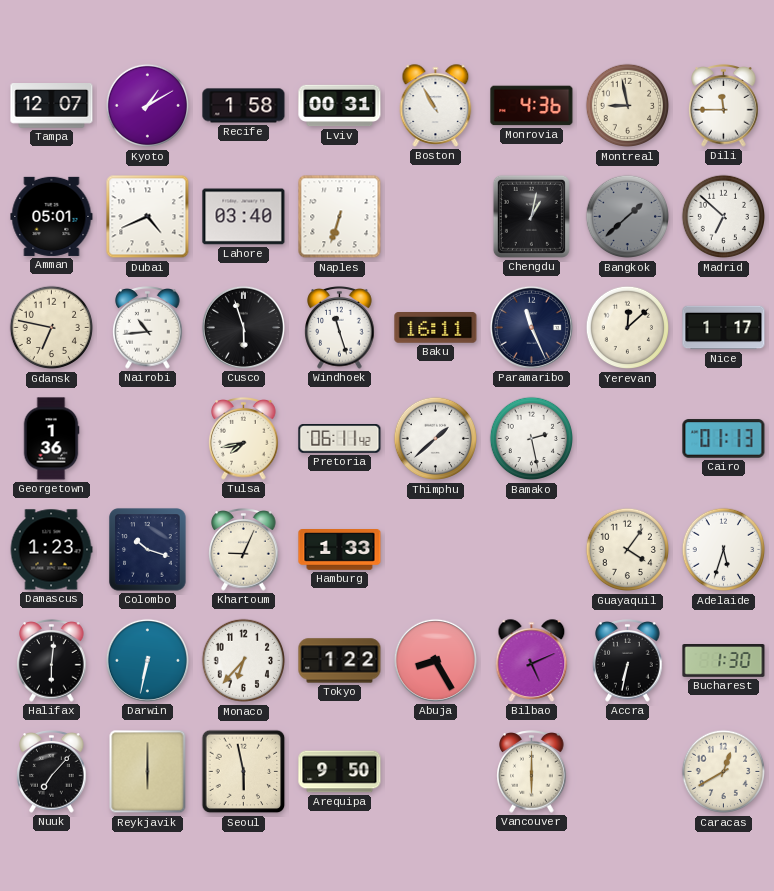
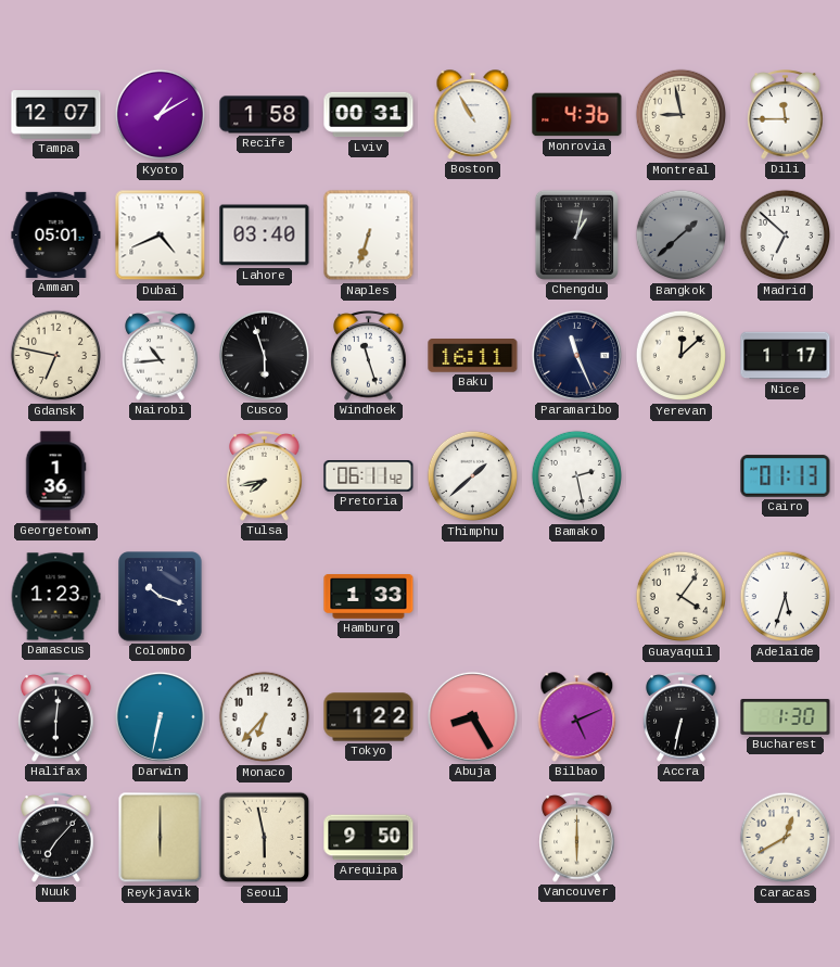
Khartoum: 9:04 -> none
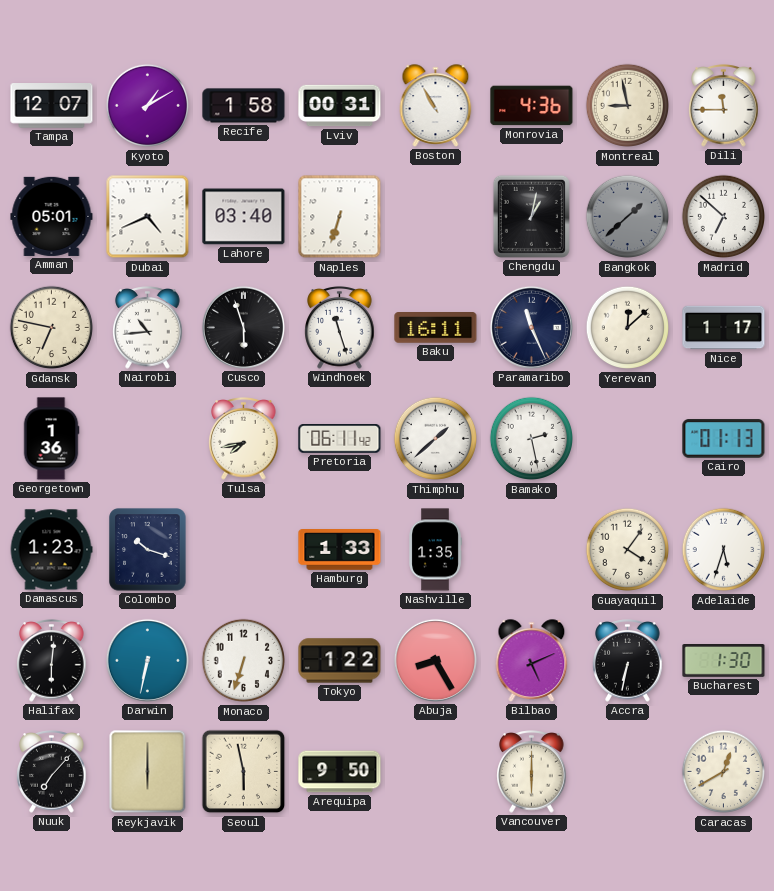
Nashville: none -> 1:35
Monaco: 6:37 -> 6:33
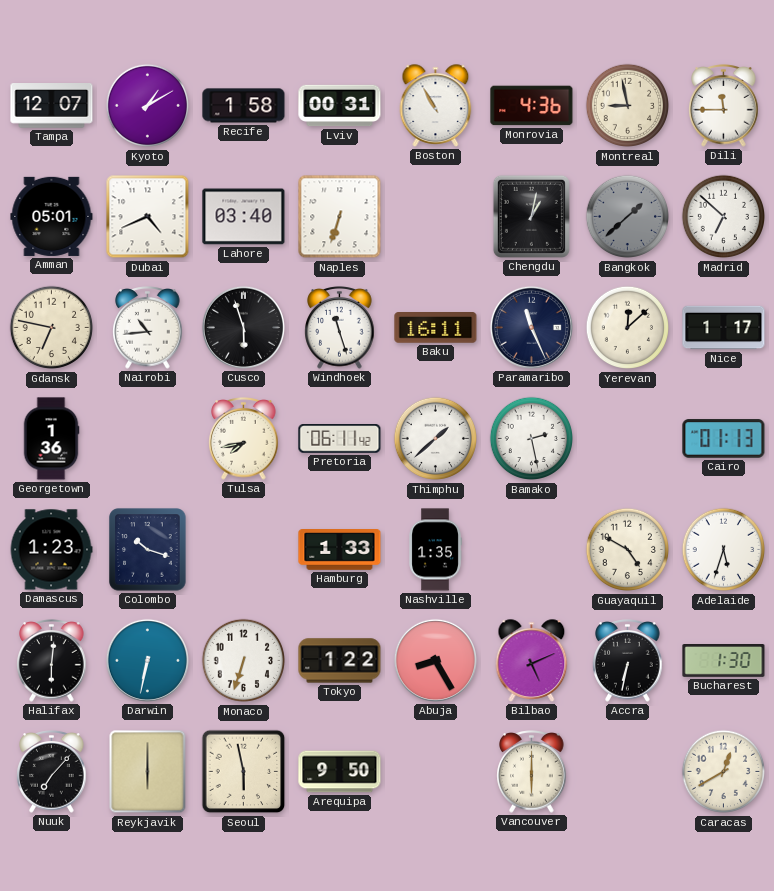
Guayaquil: 4:06 -> 4:50
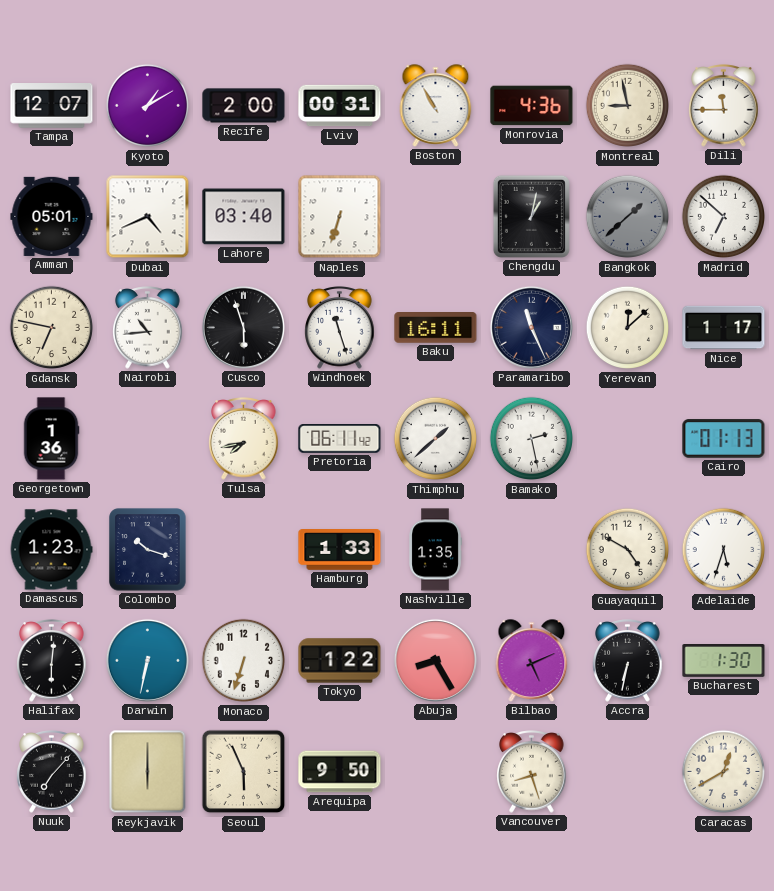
Recife: 1:58 -> 2:00
Seoul: 5:58 -> 5:56
Vancouver: 6:00 -> 8:27
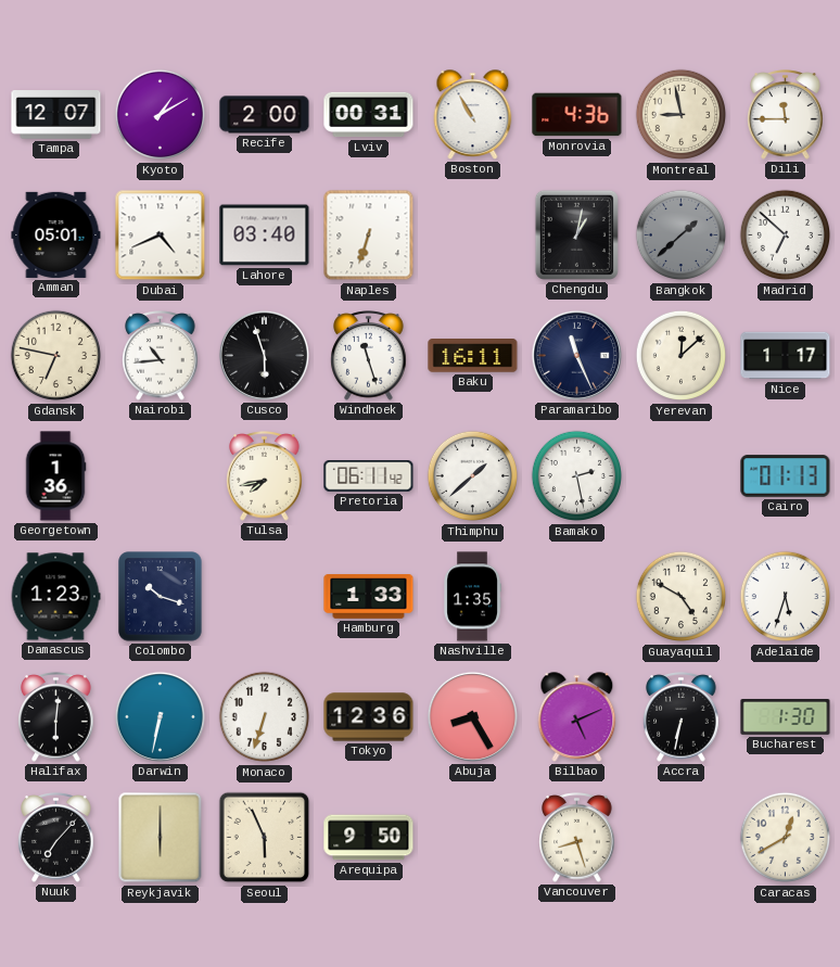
Tokyo: 1:22 -> 12:36
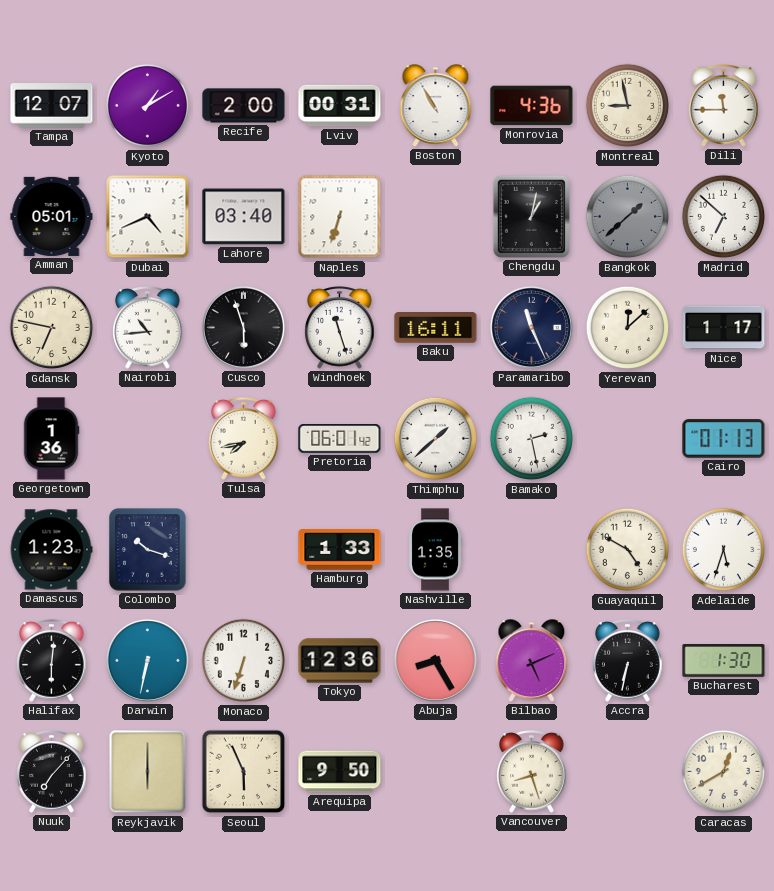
Pretoria: 06:11 -> 06:01
